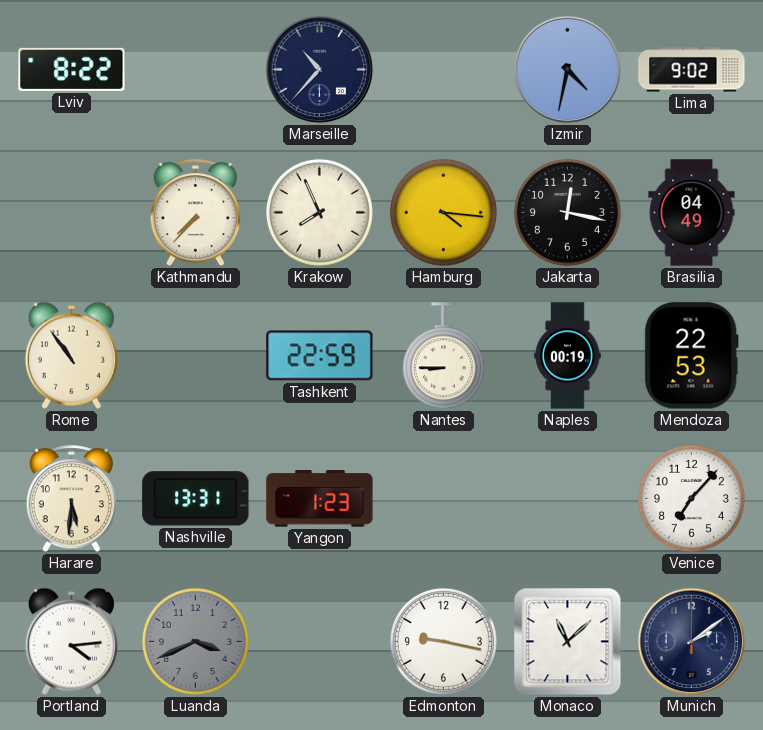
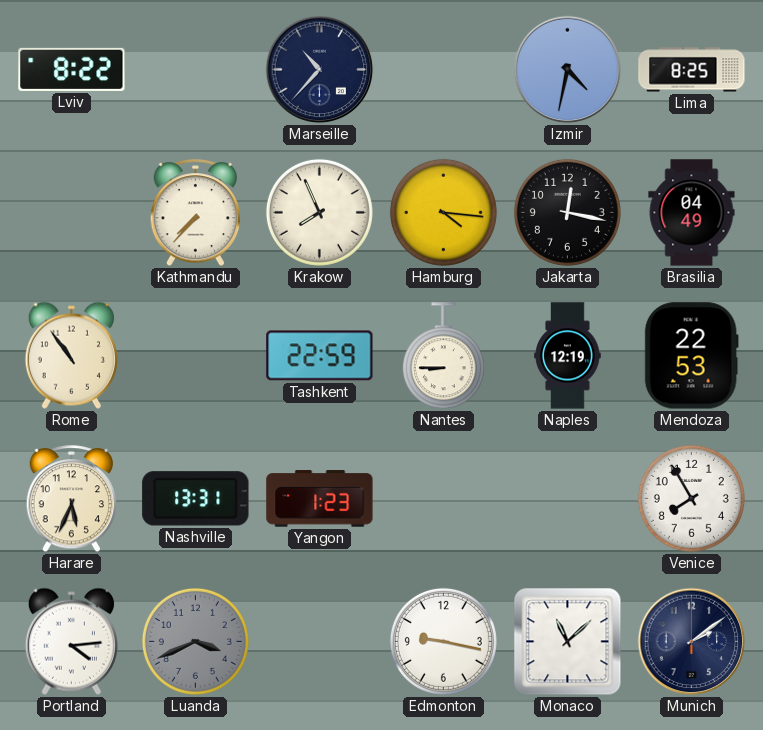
Lima: 9:02 -> 8:25
Naples: 00:19 -> 12:19
Harare: 5:31 -> 5:34
Venice: 7:07 -> 7:55
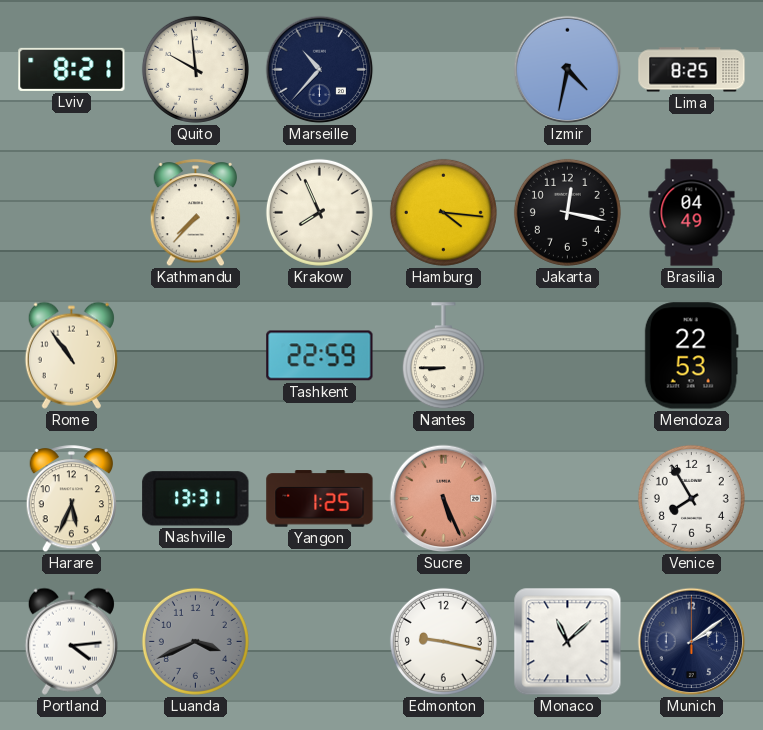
Lviv: 8:22 -> 8:21
Quito: none -> 9:59
Naples: 12:19 -> none
Yangon: 1:23 -> 1:25
Sucre: none -> 5:26
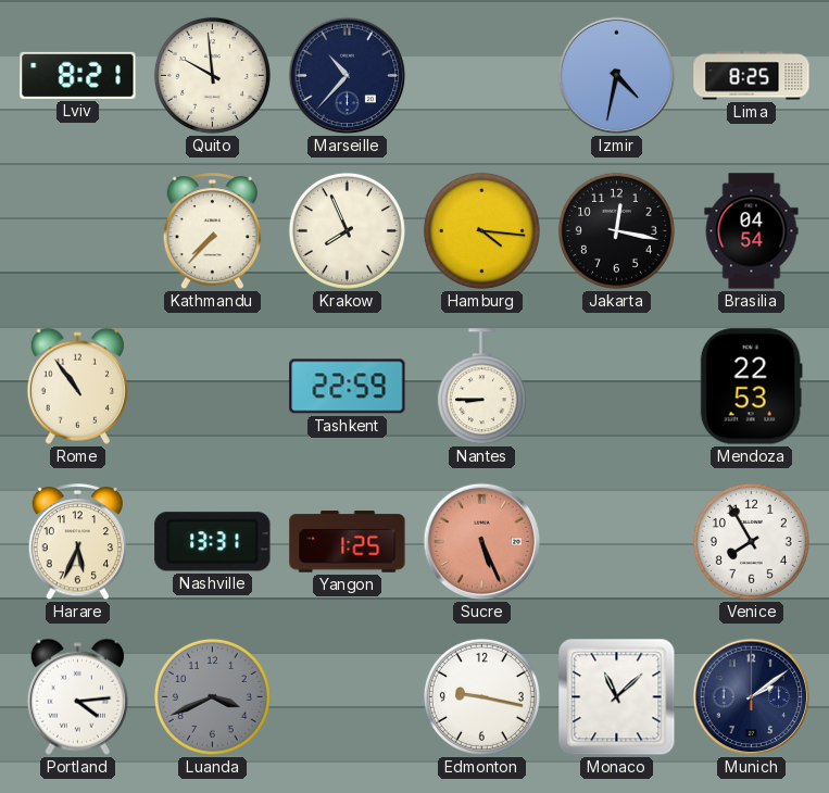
Brasilia: 04:49 -> 04:54
